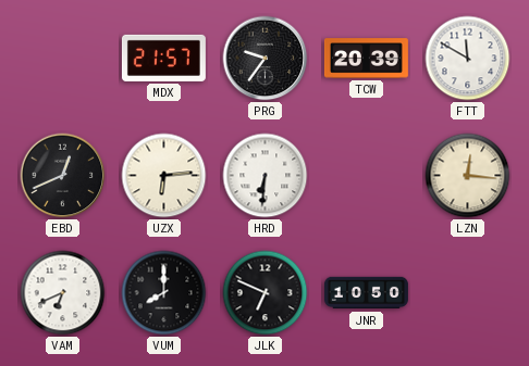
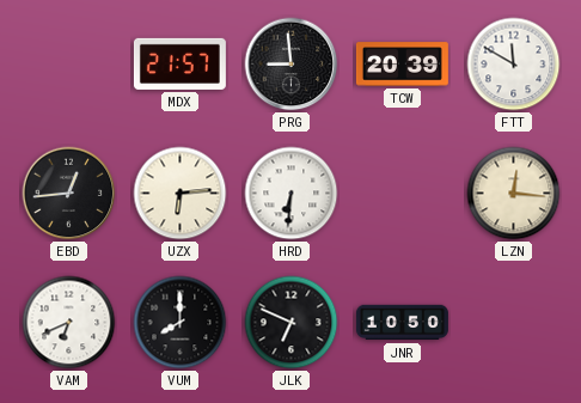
PRG: 9:36 -> 8:59
EBD: 12:41 -> 12:44
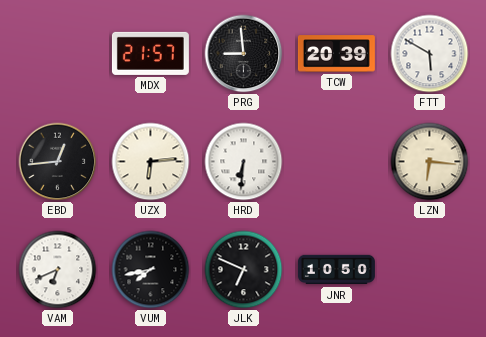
FTT: 11:50 -> 5:50
LZN: 12:16 -> 6:16
VUM: 8:00 -> 7:43
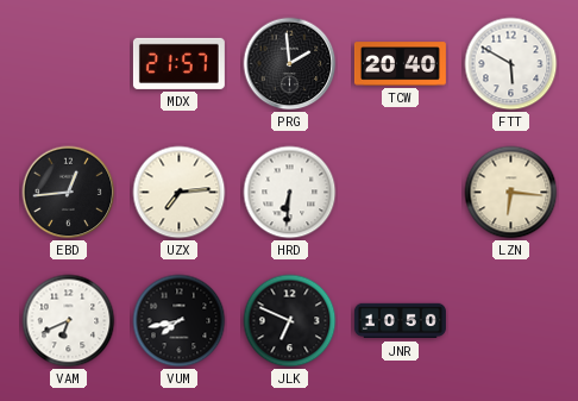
PRG: 8:59 -> 1:59
TCW: 20:39 -> 20:40
UZX: 6:14 -> 7:14
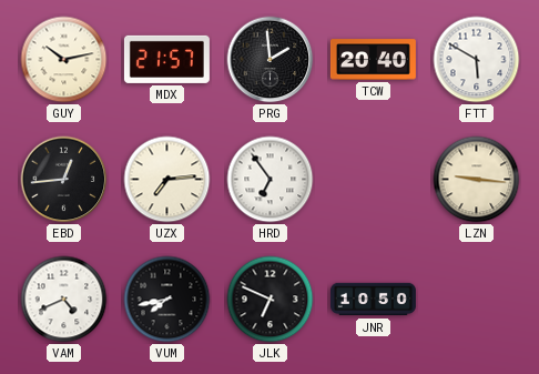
GUY: none -> 10:13
HRD: 6:31 -> 6:54
LZN: 6:16 -> 9:16
VAM: 6:41 -> 4:41
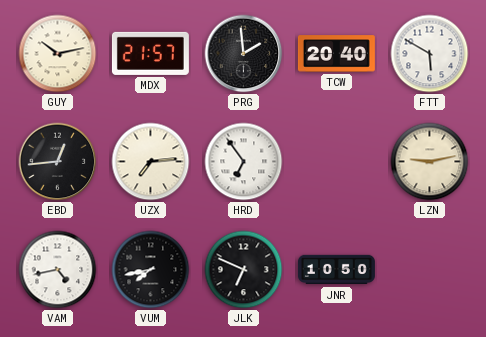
LZN: 9:16 -> 9:13
VAM: 4:41 -> 4:43
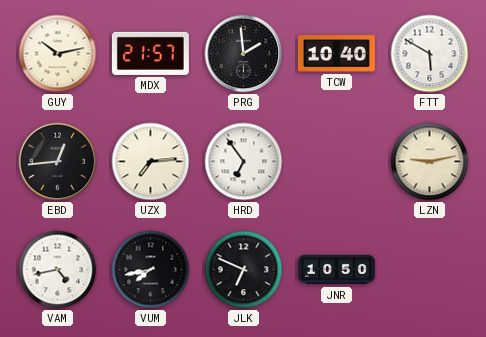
TCW: 20:40 -> 10:40
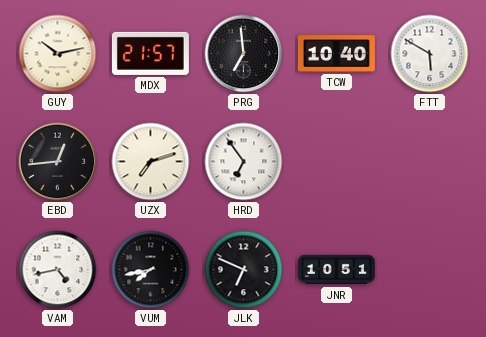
PRG: 1:59 -> 6:59
UZX: 7:14 -> 7:12
LZN: 9:13 -> none
JNR: 10:50 -> 10:51
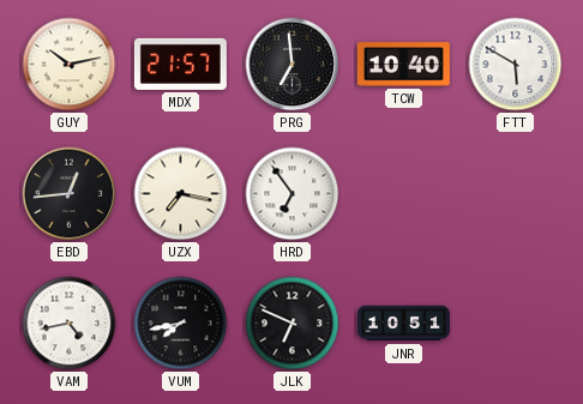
UZX: 7:12 -> 7:17
